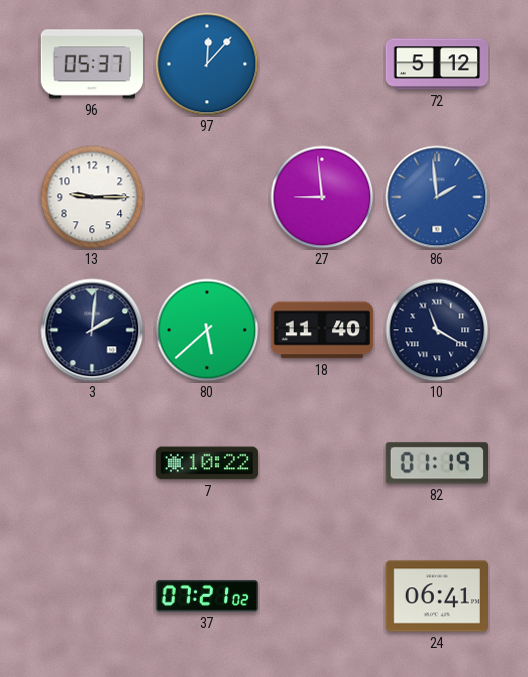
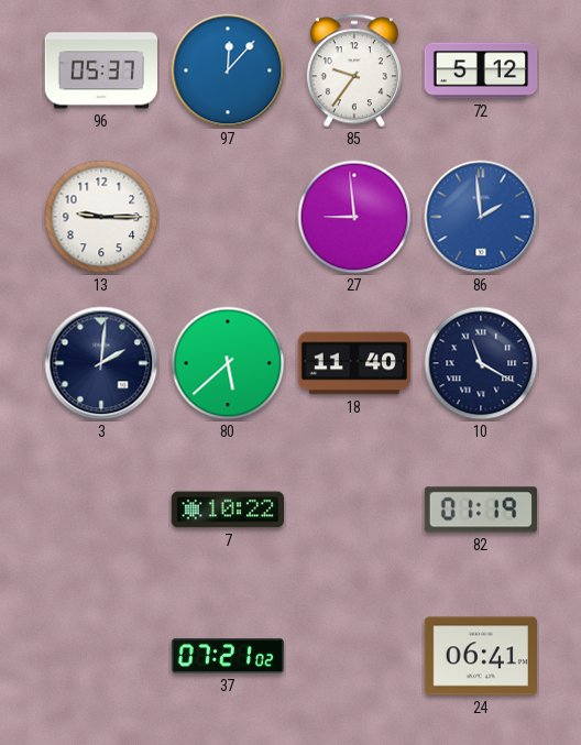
85: none -> 9:36
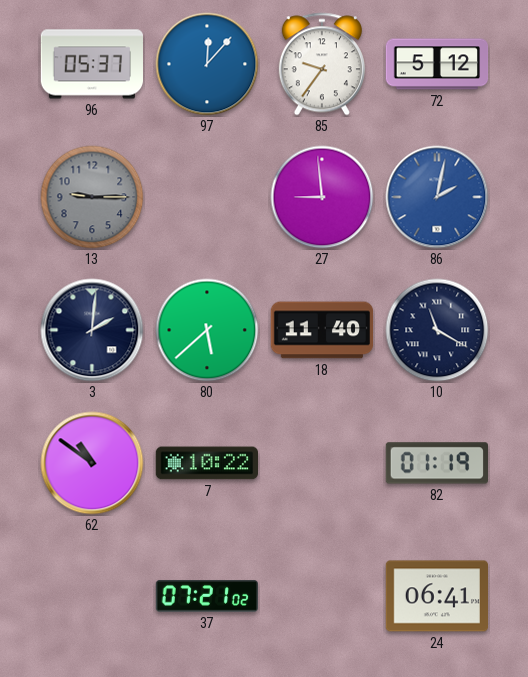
13 dial: white -> grey
86: 1:59 -> 2:02
62: none -> 10:51
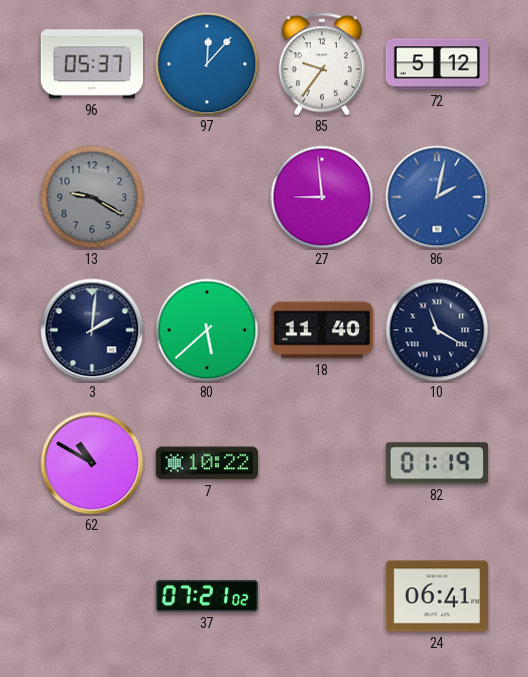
13: 9:15 -> 9:20
62: 10:51 -> 10:50
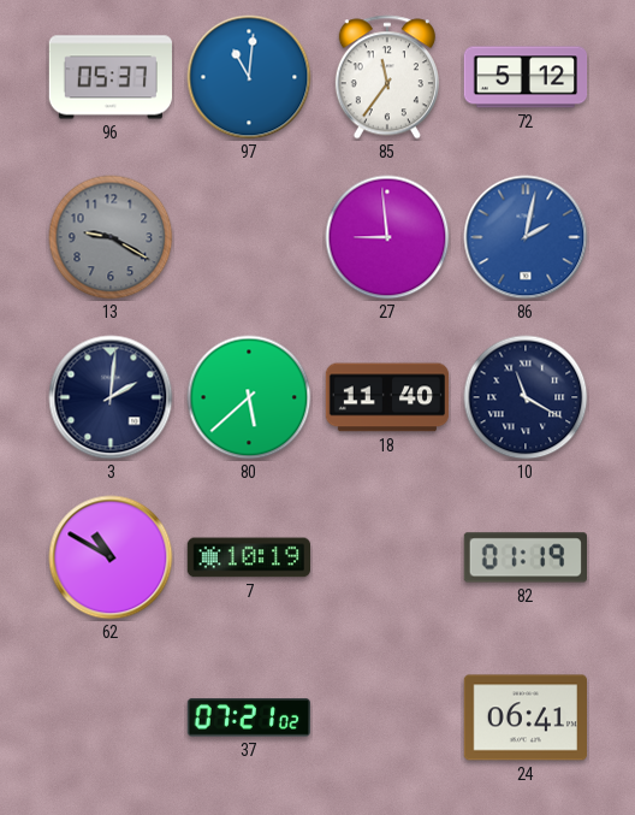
97: 12:07 -> 11:01
85: 9:36 -> 11:36
7: 10:22 -> 10:19
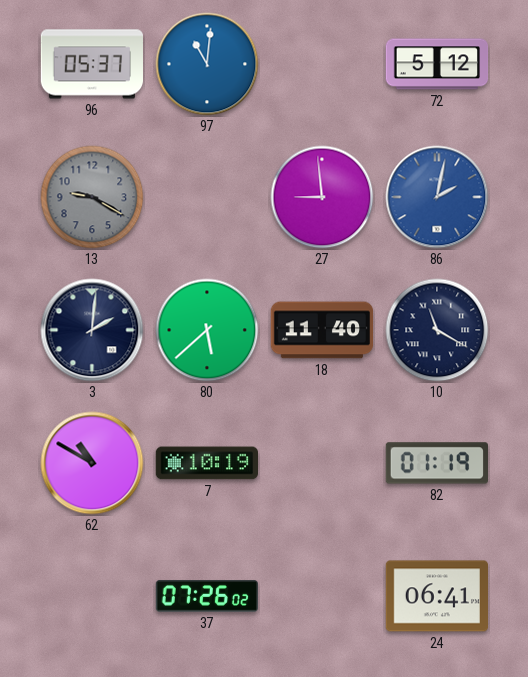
85: 11:36 -> none
37: 07:21 -> 07:26
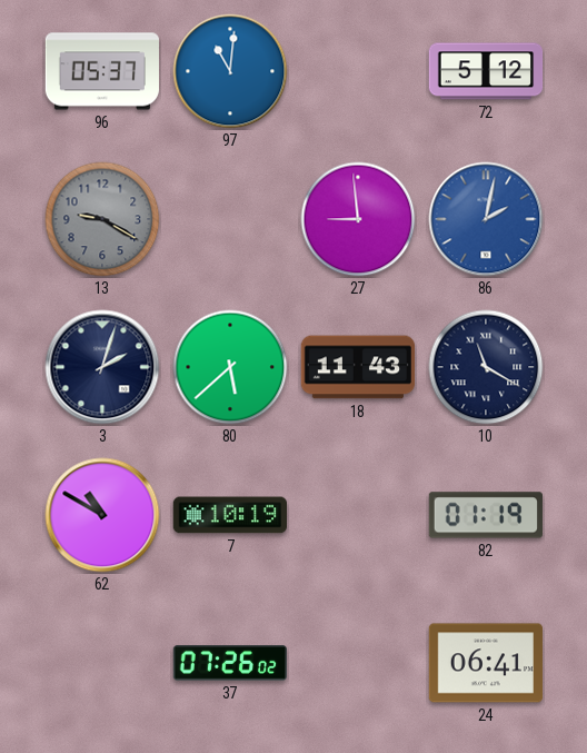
3: 2:01 -> 2:03
18: 11:40 -> 11:43
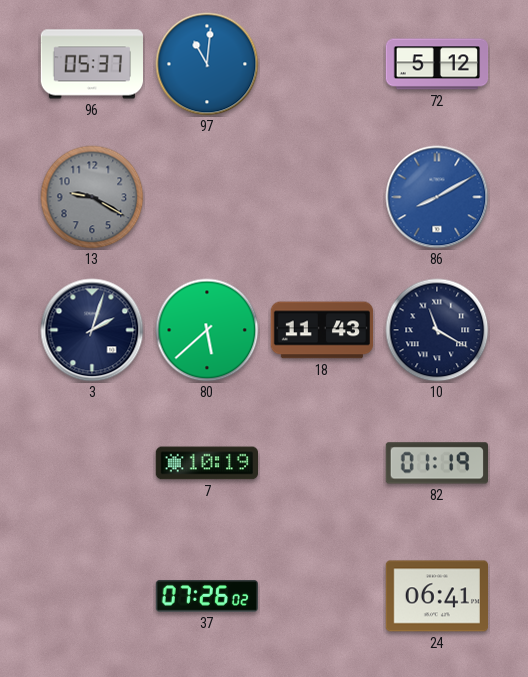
27: 8:59 -> none
86: 2:02 -> 8:10
62: 10:50 -> none
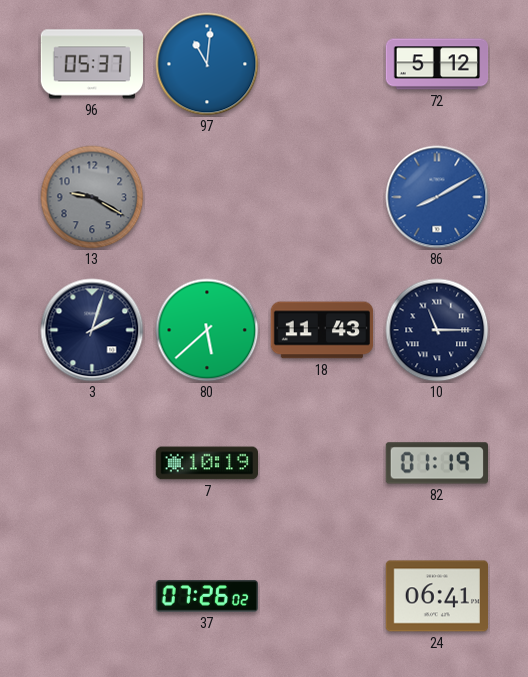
10: 11:20 -> 11:15
